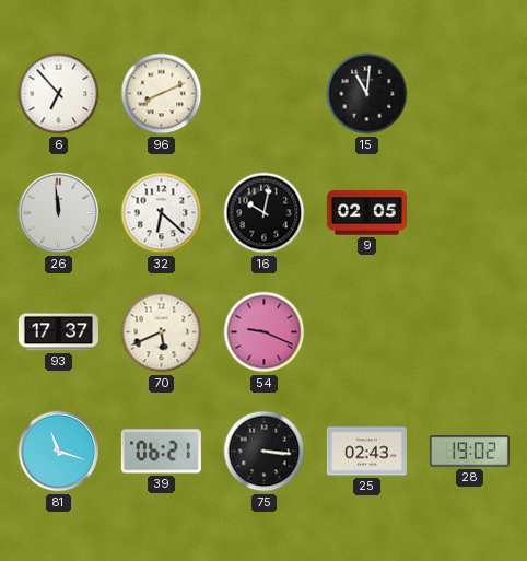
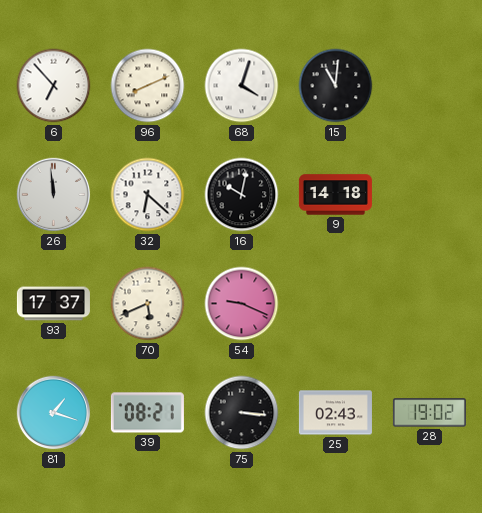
68: none -> 4:03
9: 02:05 -> 14:18
81: 11:18 -> 1:18
39: 06:21 -> 08:21
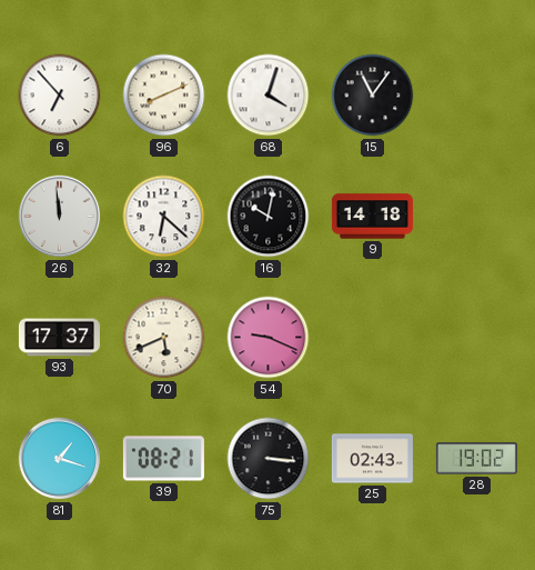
15: 11:01 -> 11:06
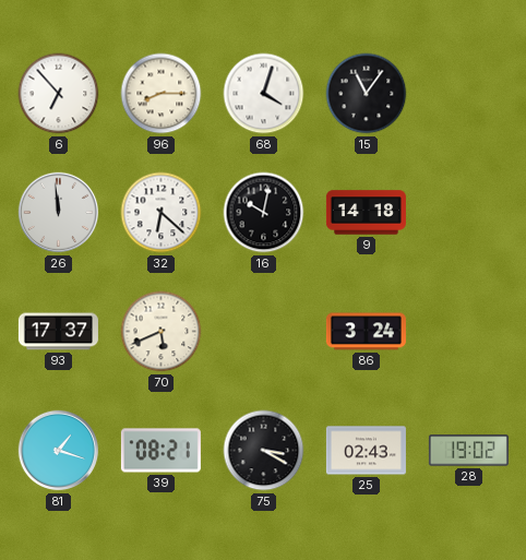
96: 8:11 -> 8:15
54: 9:19 -> none
86: none -> 3:24
75: 3:16 -> 3:20
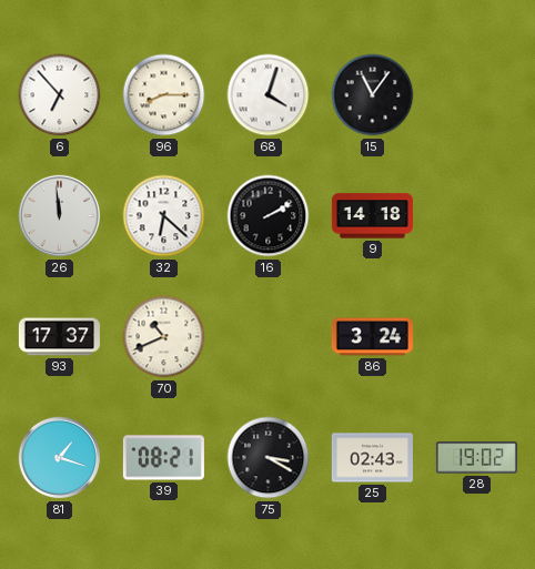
16: 10:02 -> 2:10
70: 5:41 -> 10:41
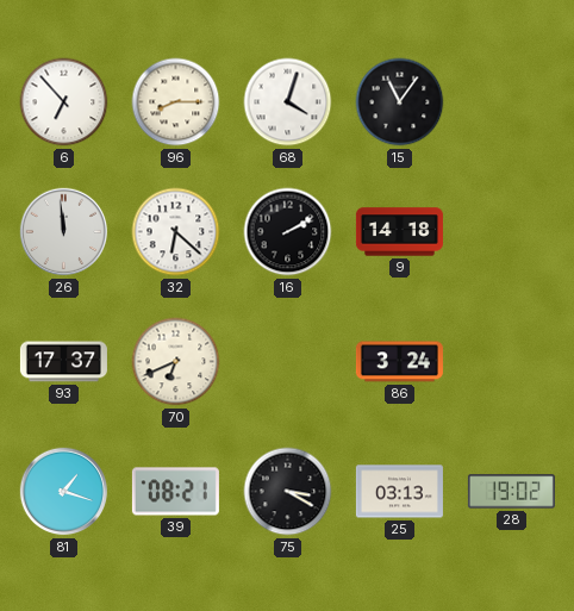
70: 10:41 -> 6:41
25: 02:43 -> 03:13
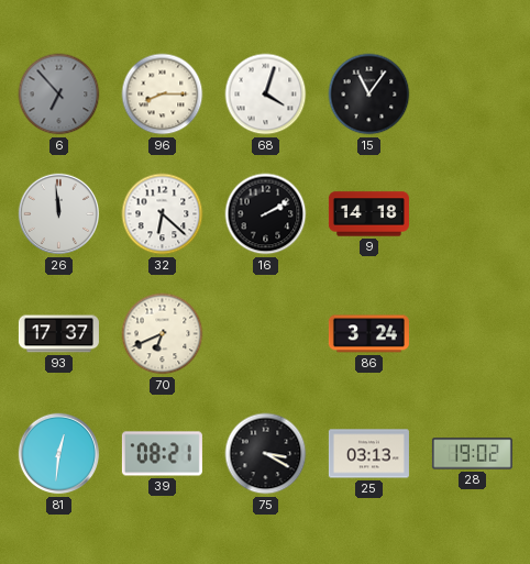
6 dial: white -> grey
81: 1:18 -> 12:31
